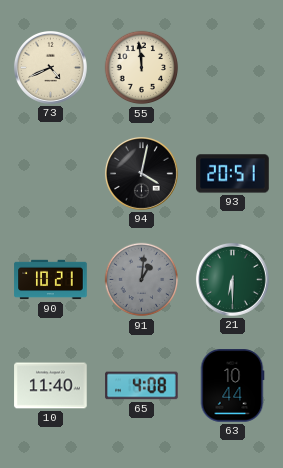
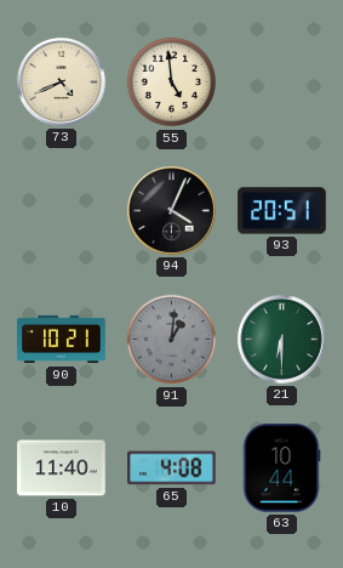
55: 11:59 -> 4:59
94: 4:02 -> 4:04
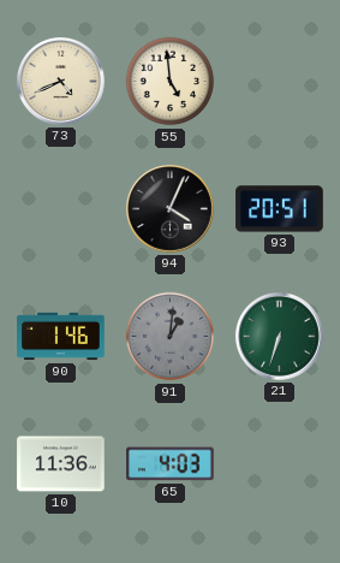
90: 10:21 -> 1:46
21: 6:30 -> 6:33
10: 11:40 -> 11:36
65: 4:08 -> 4:03
63: 10:44 -> none
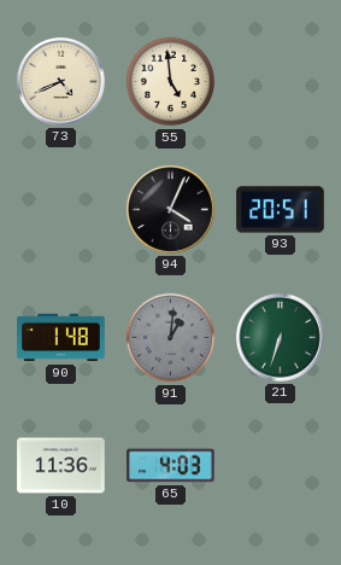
90: 1:46 -> 1:48
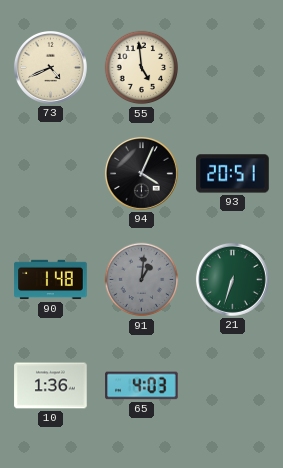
10: 11:36 -> 1:36
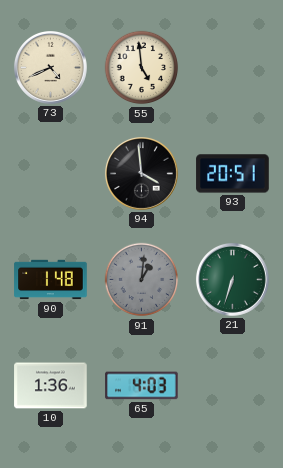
94: 4:04 -> 3:59
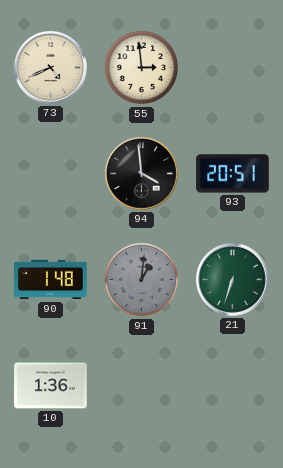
55: 4:59 -> 2:59
65: 4:03 -> none
